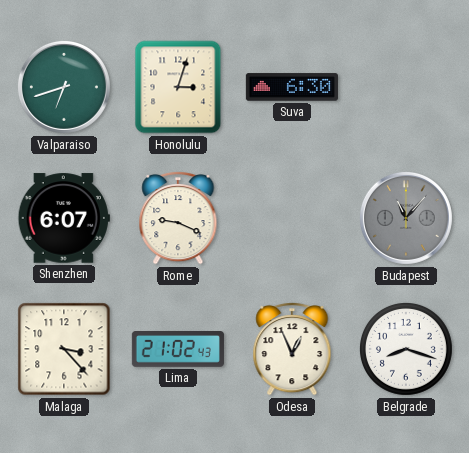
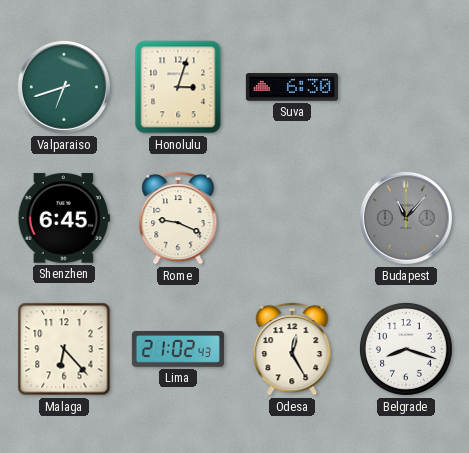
Shenzhen: 6:07 -> 6:45
Malaga: 3:23 -> 6:23
Odesa: 12:56 -> 12:25
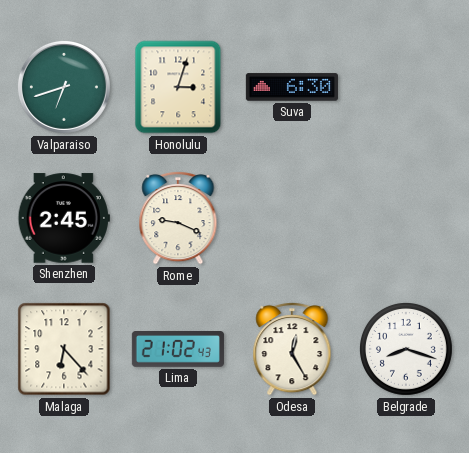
Shenzhen: 6:45 -> 2:45
Budapest: 11:07 -> none
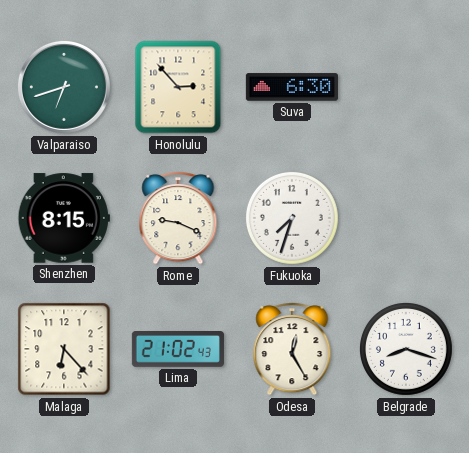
Honolulu: 3:03 -> 2:53
Shenzhen: 2:45 -> 8:15
Fukuoka: none -> 7:33
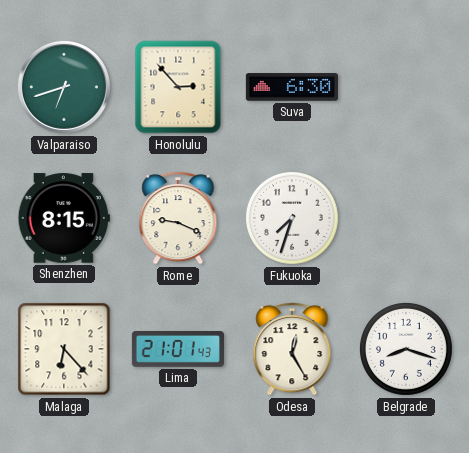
Lima: 21:02 -> 21:01
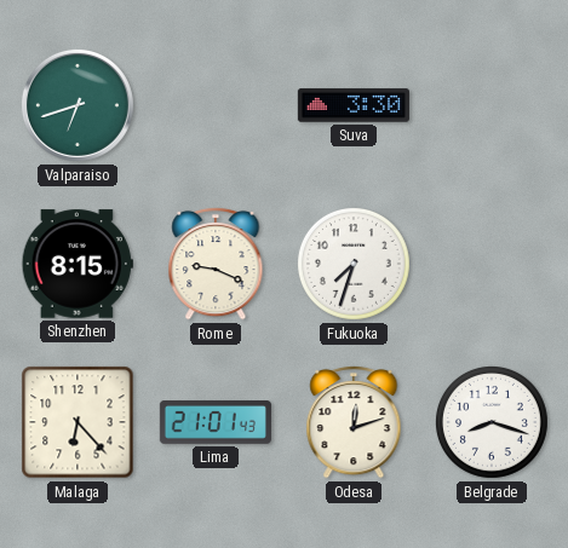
Honolulu: 2:53 -> none
Suva: 6:30 -> 3:30
Odesa: 12:25 -> 12:12
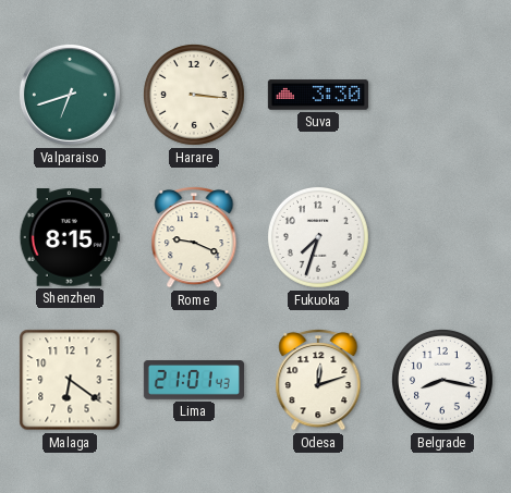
Harare: none -> 3:16
Malaga: 6:23 -> 6:21
Belgrade: 8:18 -> 8:17
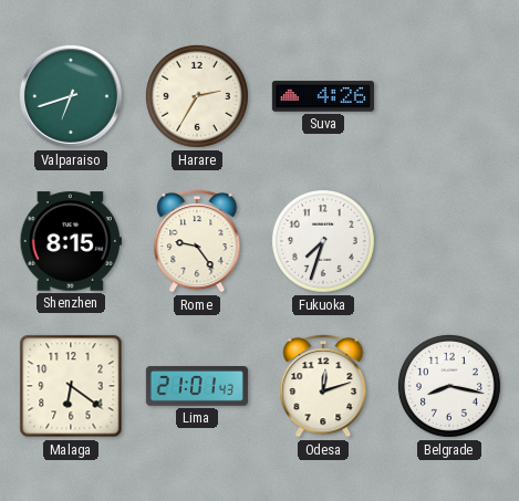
Harare: 3:16 -> 2:35
Suva: 3:30 -> 4:26
Rome: 9:19 -> 9:24
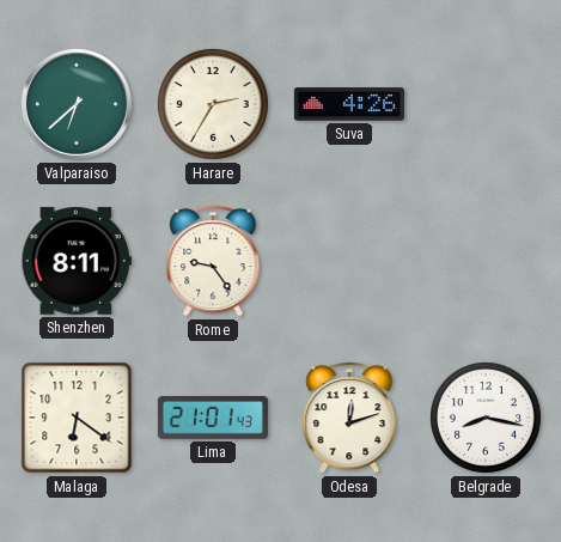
Valparaiso: 6:42 -> 6:38
Shenzhen: 8:15 -> 8:11
Fukuoka: 7:33 -> none
